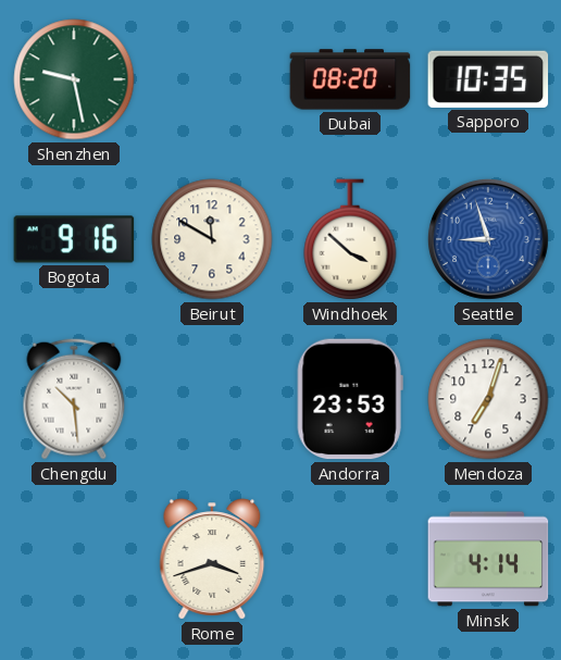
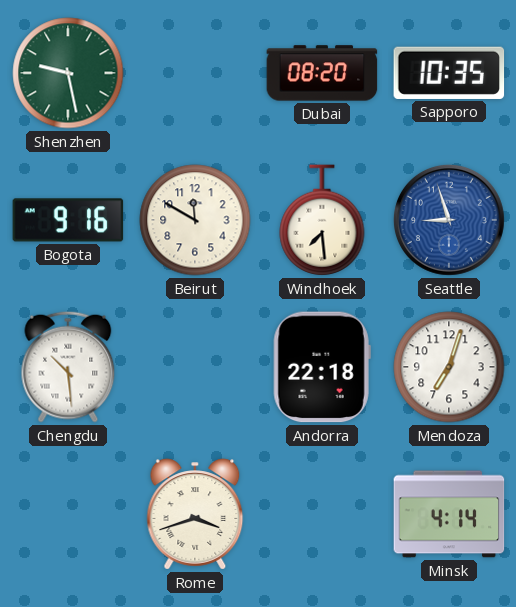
Windhoek: 3:52 -> 7:29
Andorra: 23:53 -> 22:18
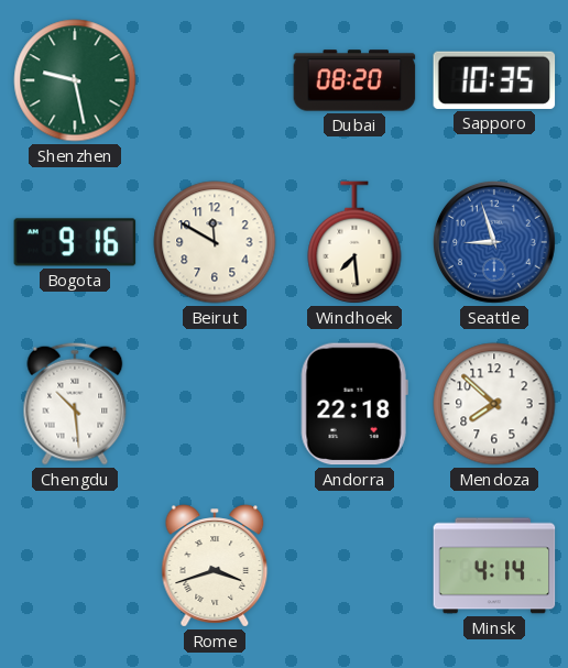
Mendoza: 7:03 -> 7:52
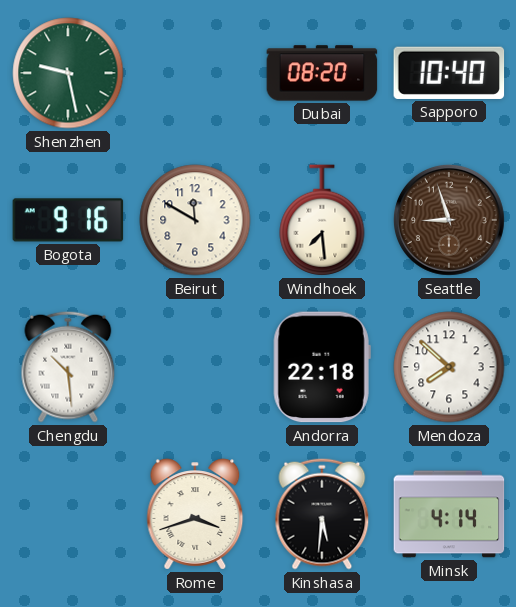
Sapporo: 10:35 -> 10:40
Seattle dial: blue -> brown
Kinshasa: none -> 5:31
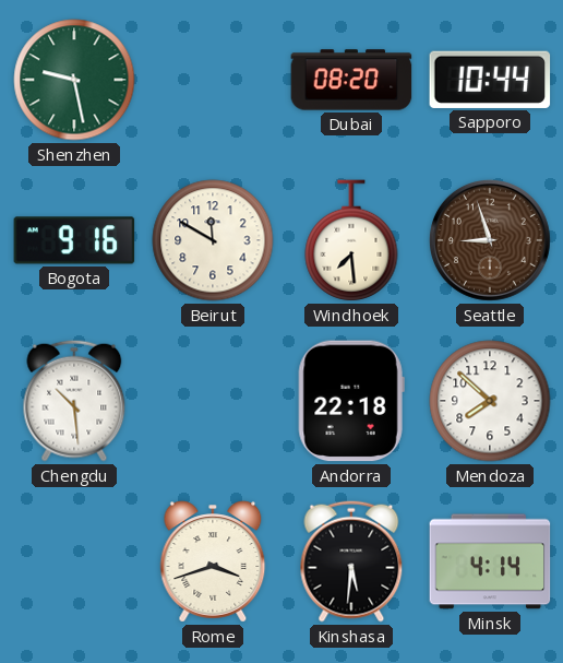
Sapporo: 10:40 -> 10:44
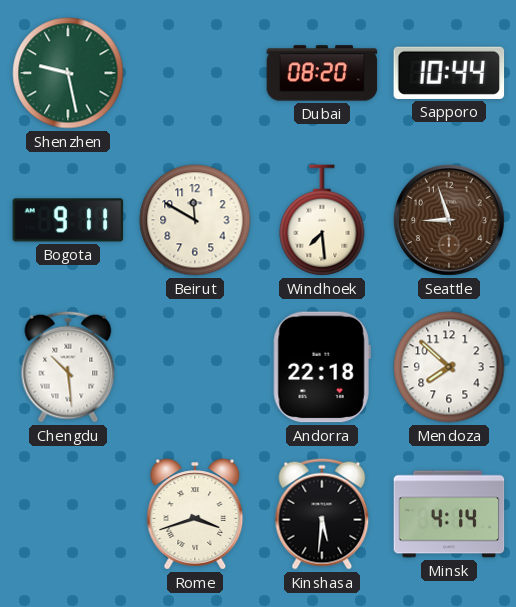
Bogota: 9:16 -> 9:11
